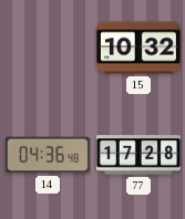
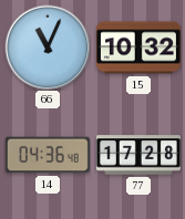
66: none -> 11:04
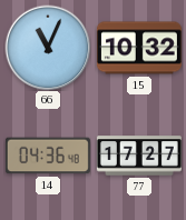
77: 17:28 -> 17:27
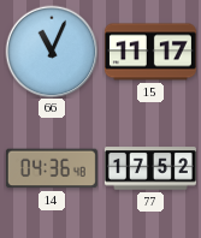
15: 10:32 -> 11:17
77: 17:27 -> 17:52
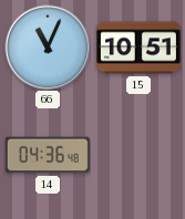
15: 11:17 -> 10:51
77: 17:52 -> none
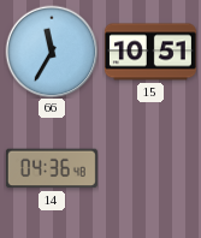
66: 11:04 -> 11:35
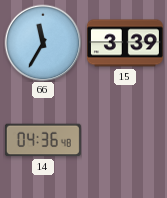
15: 10:51 -> 3:39
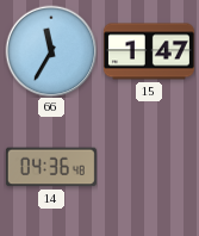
15: 3:39 -> 1:47
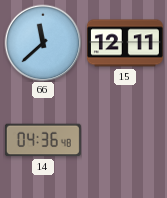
66: 11:35 -> 11:38
15: 1:47 -> 12:11
